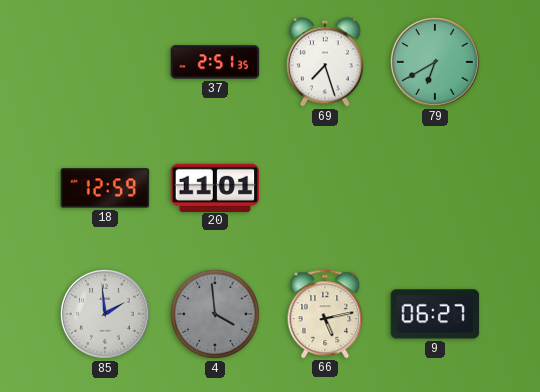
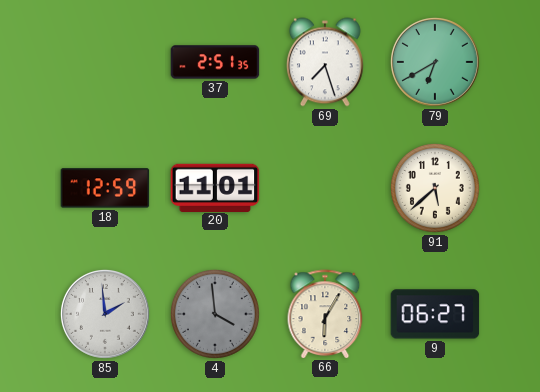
91: none -> 5:38
66: 5:13 -> 6:05
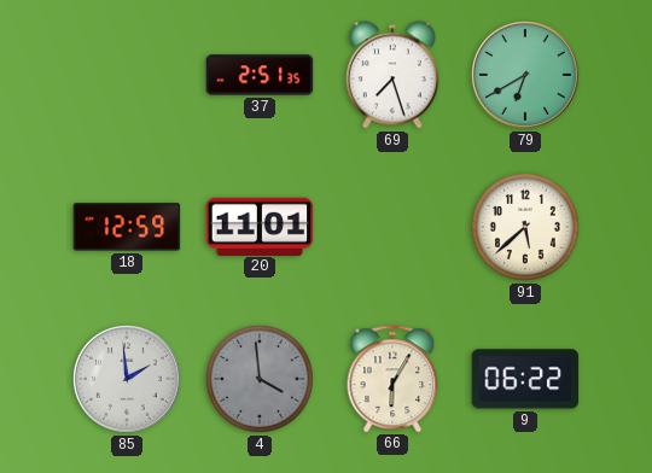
9: 06:27 -> 06:22
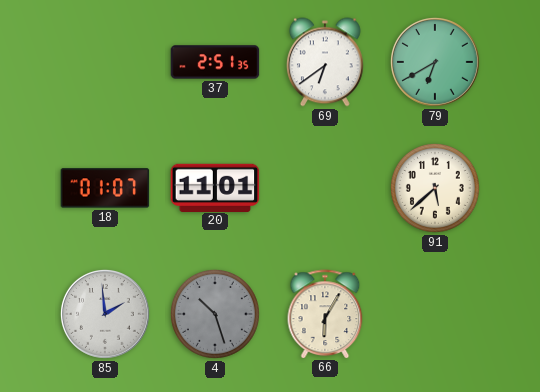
69: 7:27 -> 6:39
18: 12:59 -> 01:07
4: 3:59 -> 10:27
9: 06:22 -> none
